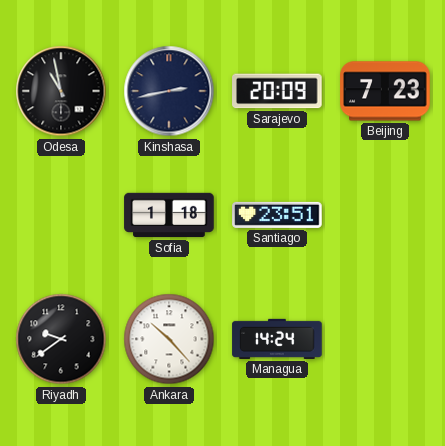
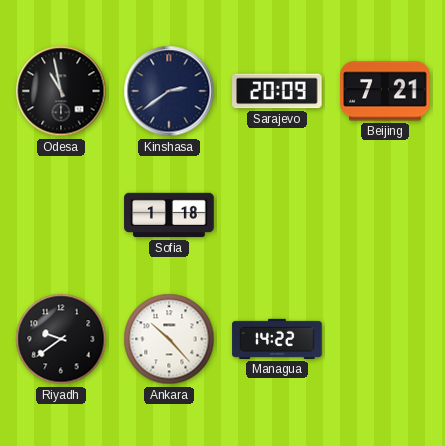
Kinshasa: 2:43 -> 2:39
Beijing: 7:23 -> 7:21
Santiago: 23:51 -> none
Managua: 14:24 -> 14:22
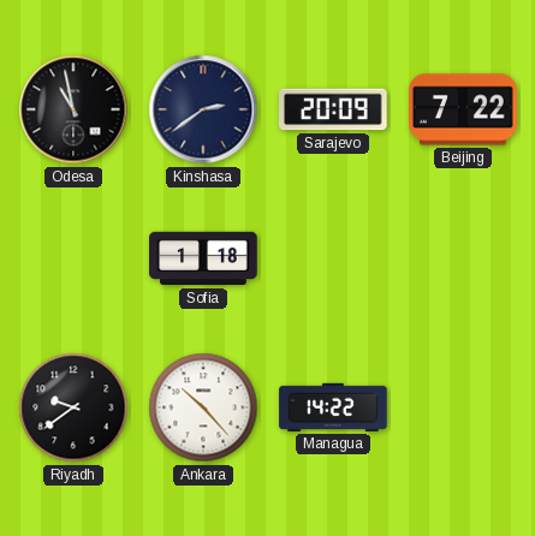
Beijing: 7:21 -> 7:22
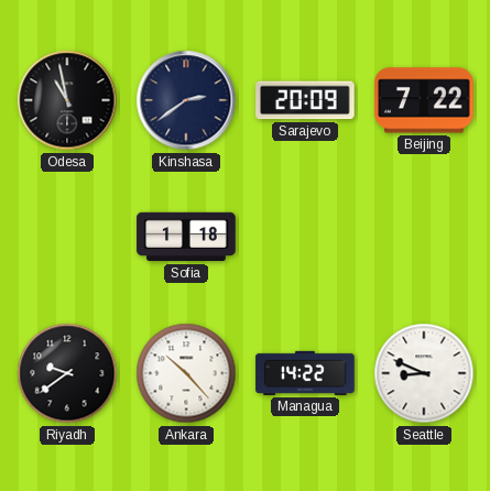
Seattle: none -> 8:49
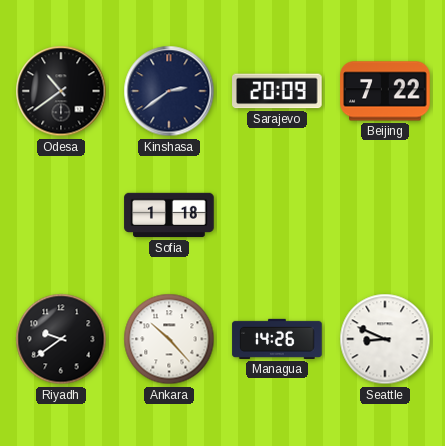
Odesa: 10:58 -> 10:39
Managua: 14:22 -> 14:26
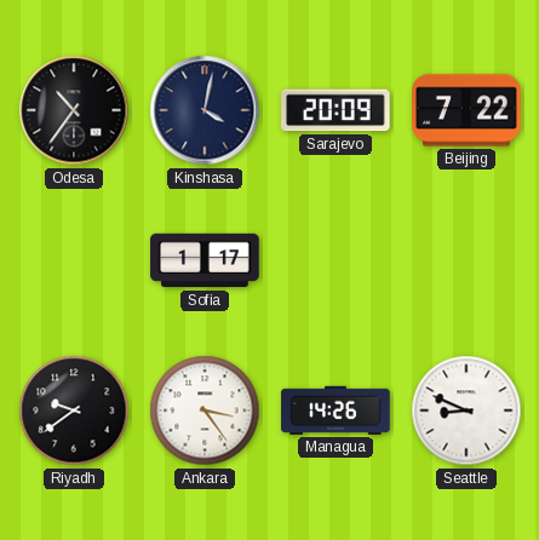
Odesa: 10:39 -> 10:36
Kinshasa: 2:39 -> 4:02
Sofia: 1:18 -> 1:17
Ankara: 10:23 -> 3:24
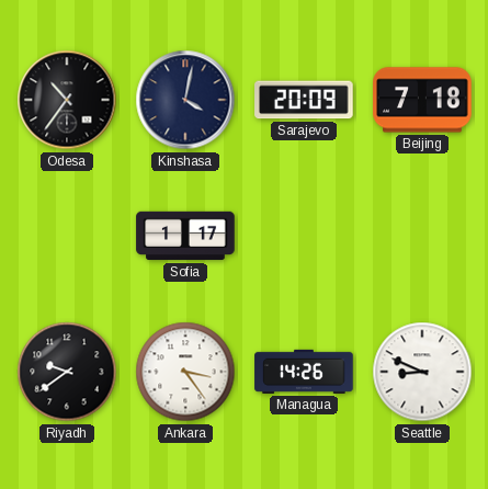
Beijing: 7:22 -> 7:18
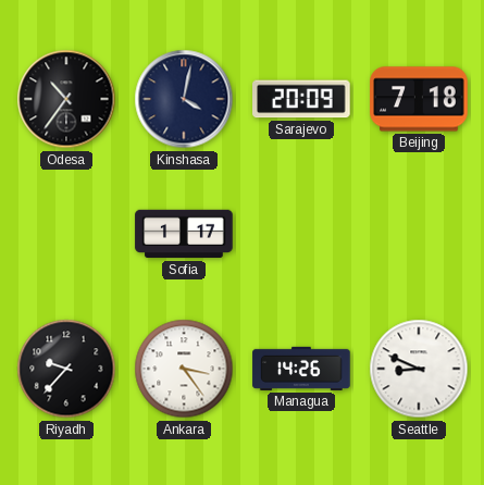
Riyadh: 9:39 -> 9:37
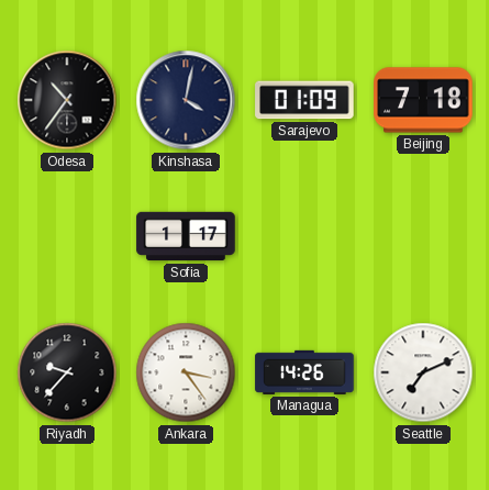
Sarajevo: 20:09 -> 01:09
Seattle: 8:49 -> 7:11
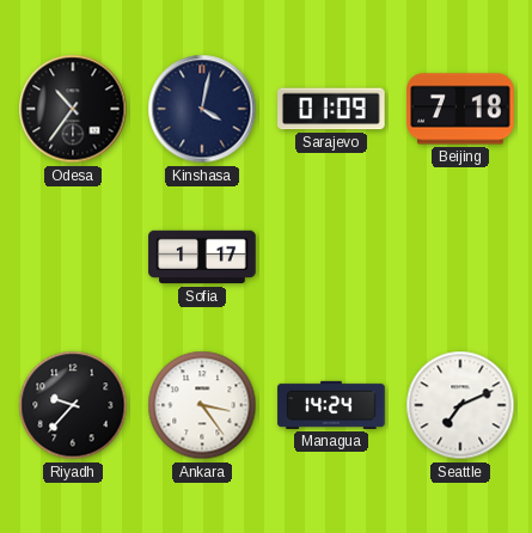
Managua: 14:26 -> 14:24
